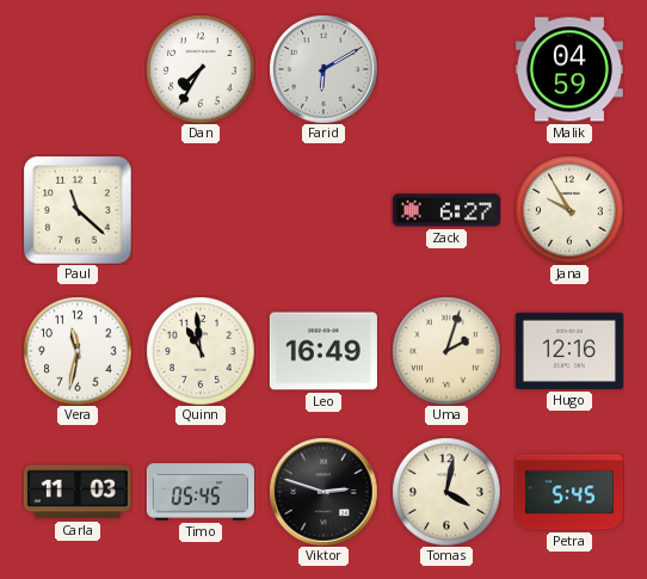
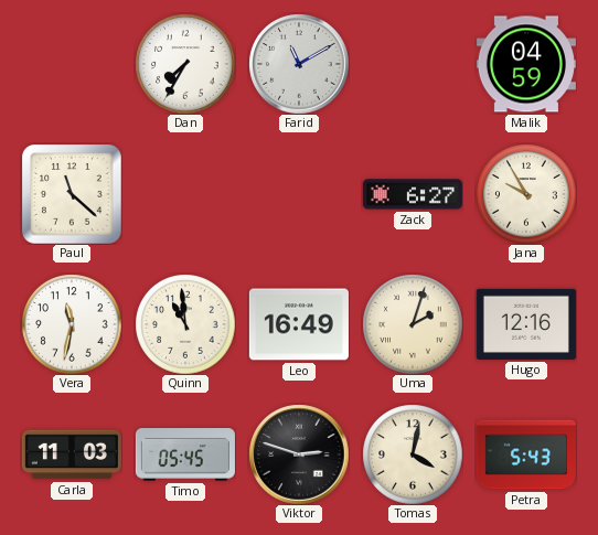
Farid: 6:10 -> 11:10
Petra: 5:45 -> 5:43
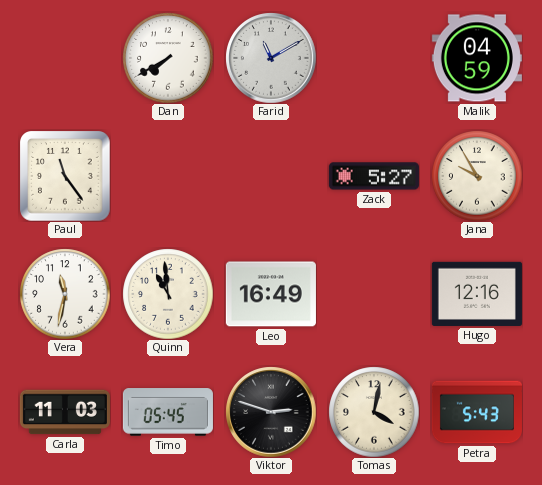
Dan: 7:35 -> 7:40
Paul: 11:22 -> 11:24
Zack: 6:27 -> 5:27
Uma: 2:03 -> none
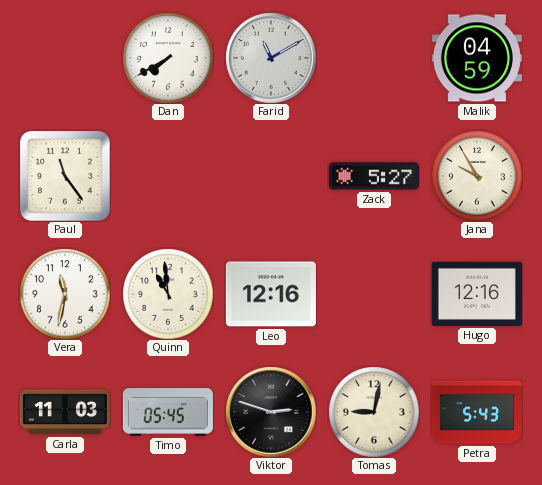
Leo: 16:49 -> 12:16
Tomas: 4:02 -> 9:02
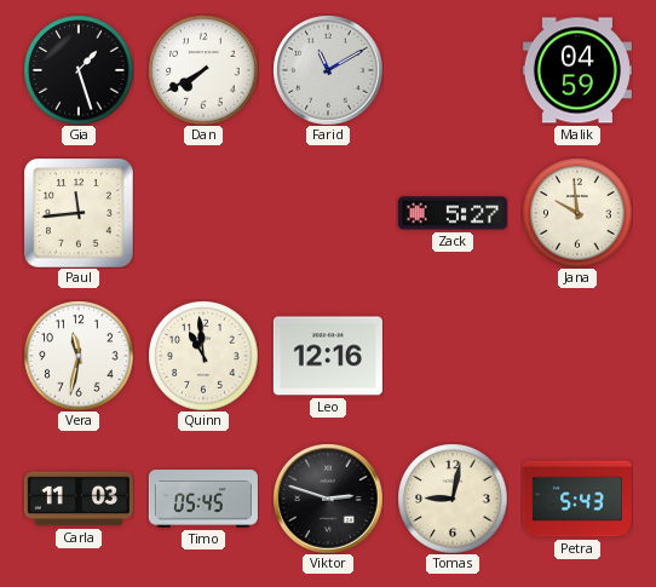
Gia: none -> 1:27
Paul: 11:24 -> 11:44
Jana: 9:55 -> 9:59
Hugo: 12:16 -> none
